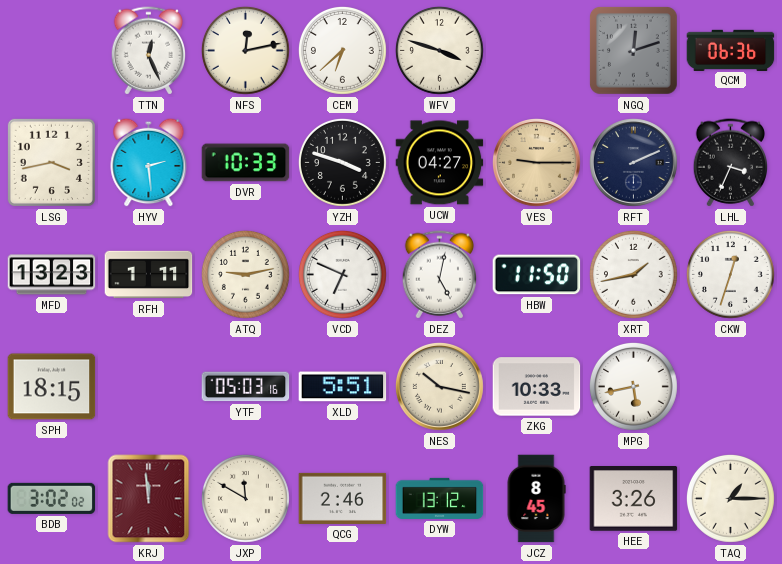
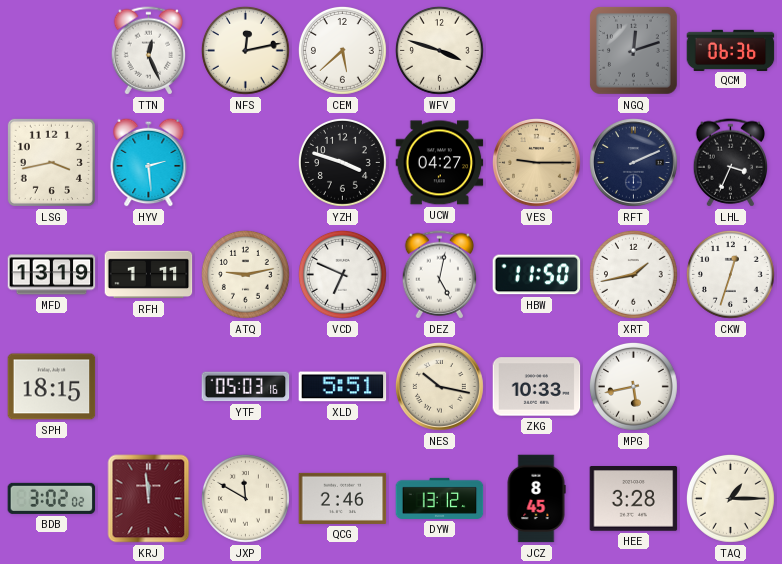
CEM: 6:38 -> 5:38
DVR: 10:33 -> none
MFD: 13:23 -> 13:19
HEE: 3:26 -> 3:28
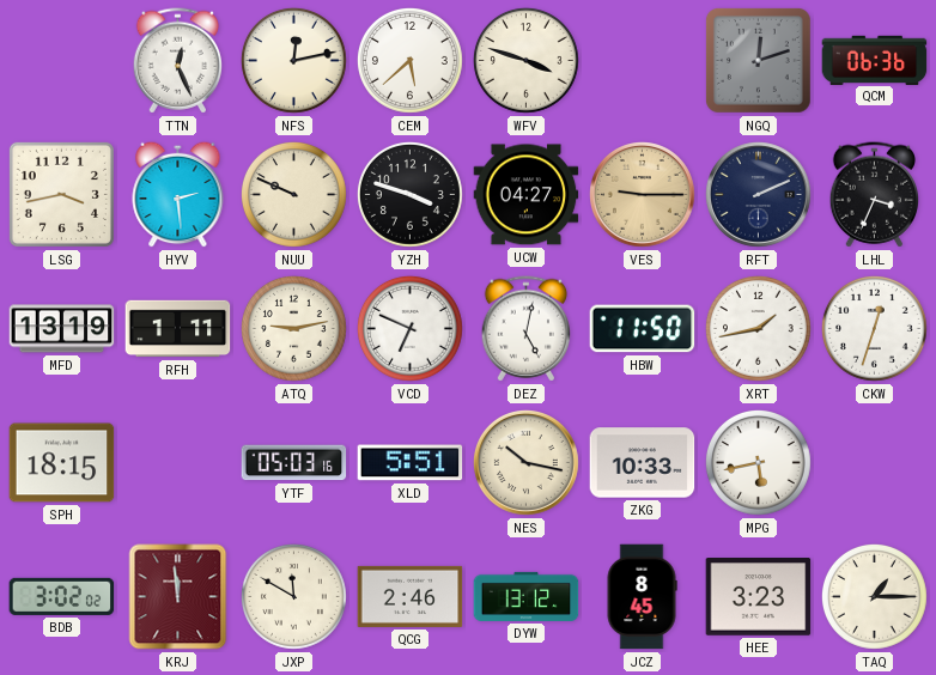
NUU: none -> 9:49
HEE: 3:28 -> 3:23
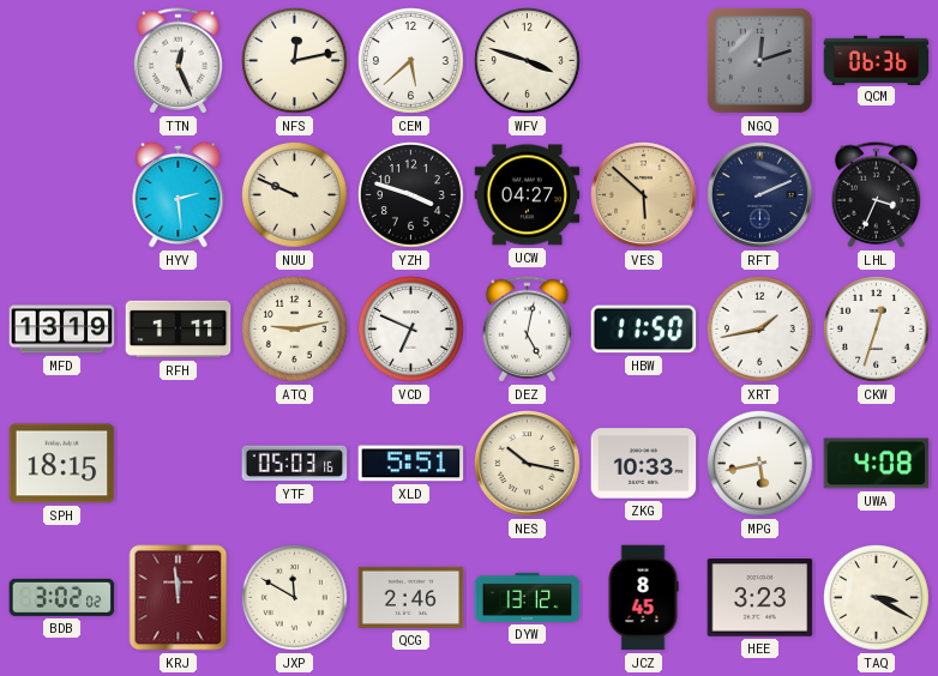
LSG: 3:43 -> none
VES: 9:15 -> 5:52
UWA: none -> 4:08
TAQ: 1:15 -> 3:20
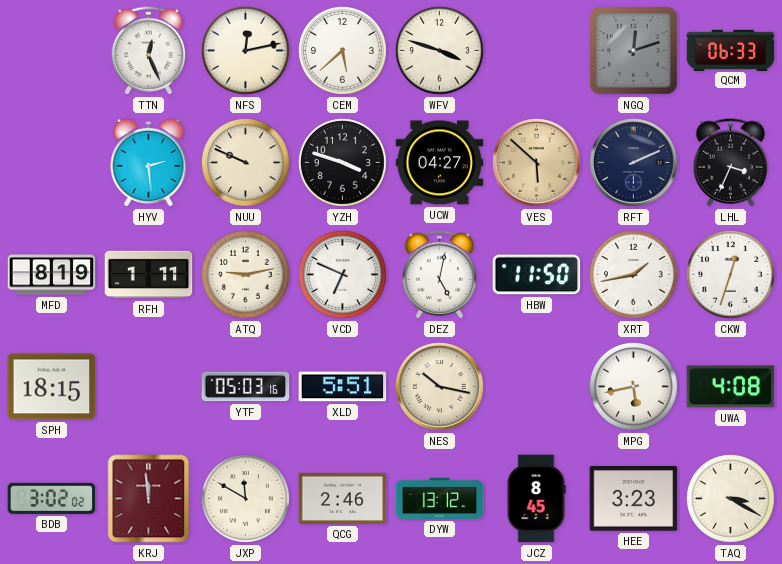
QCM: 06:36 -> 06:33
MFD: 13:19 -> 8:19
ZKG: 10:33 -> none
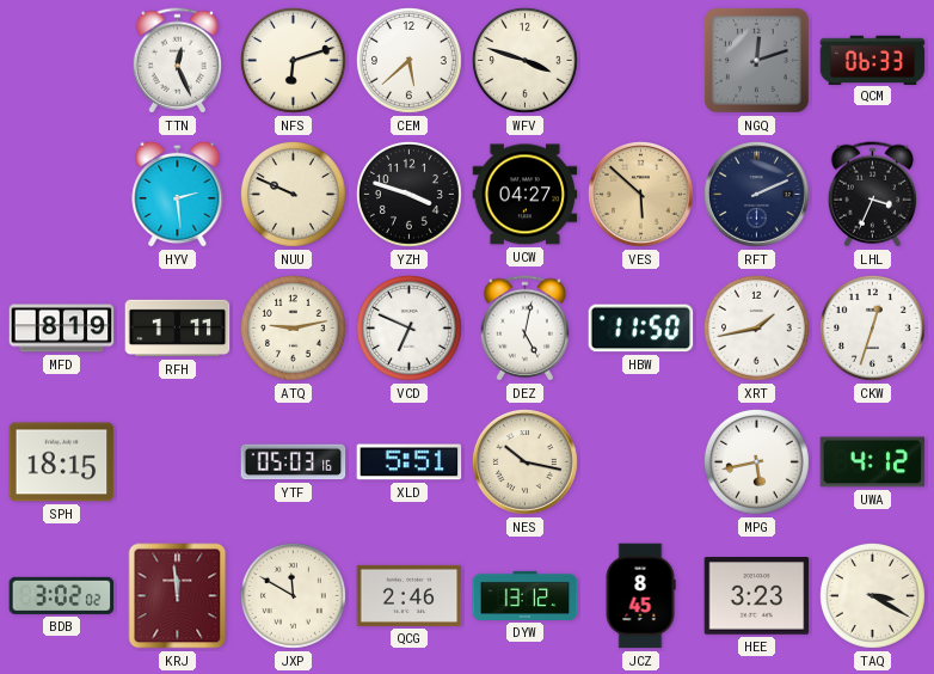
NFS: 12:13 -> 6:12
UWA: 4:08 -> 4:12
